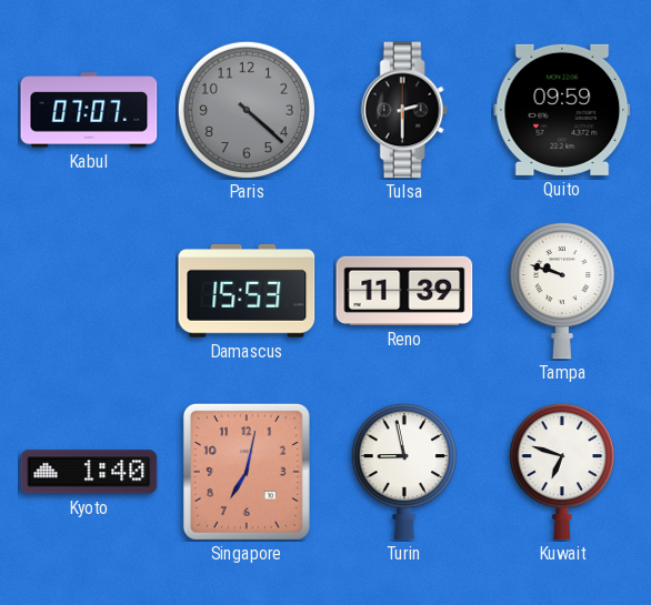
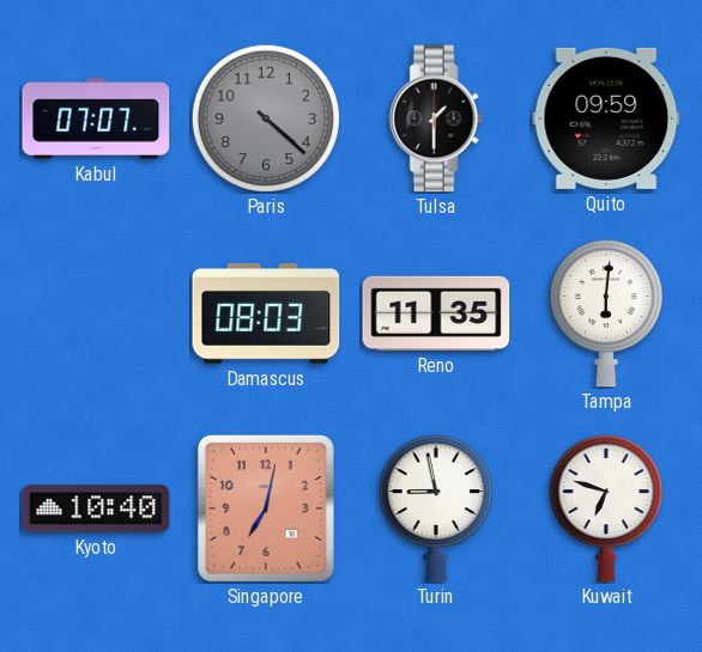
Tulsa: 2:30 -> 1:30
Damascus: 15:53 -> 08:03
Reno: 11:39 -> 11:35
Tampa: 9:48 -> 6:01
Kyoto: 1:40 -> 10:40
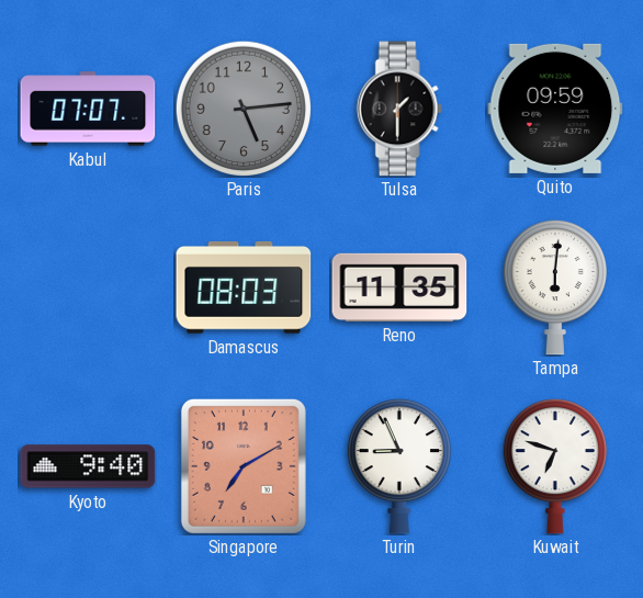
Paris: 4:22 -> 5:14
Kyoto: 10:40 -> 9:40
Singapore: 7:02 -> 7:10
Turin: 8:58 -> 8:56
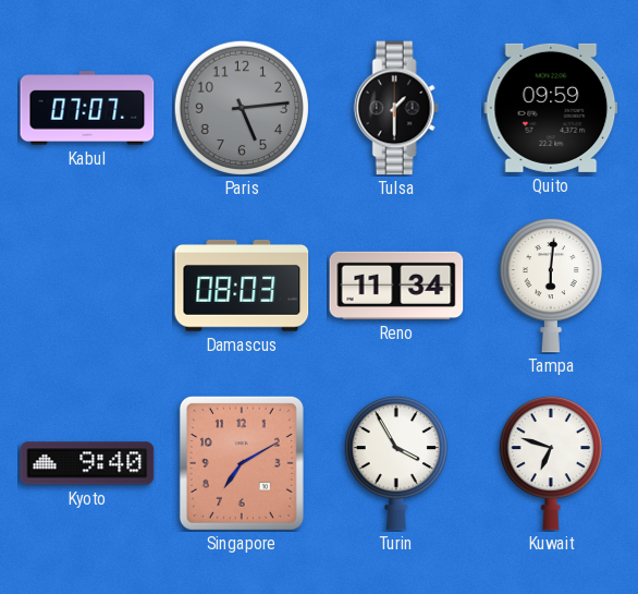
Reno: 11:35 -> 11:34
Turin: 8:56 -> 3:55
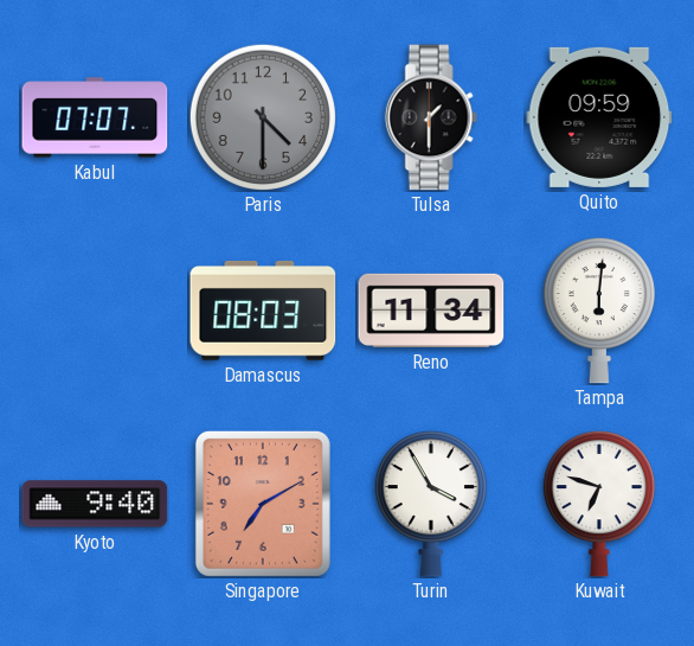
Paris: 5:14 -> 4:30
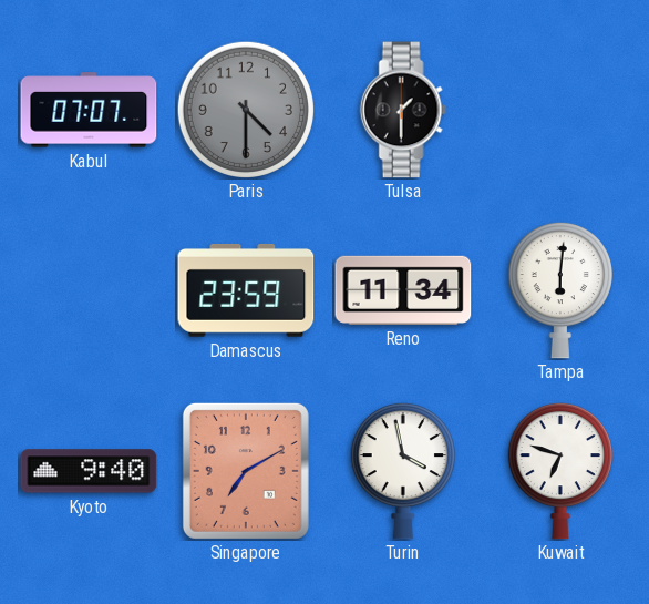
Quito: 09:59 -> none
Damascus: 08:03 -> 23:59
Turin: 3:55 -> 3:58
